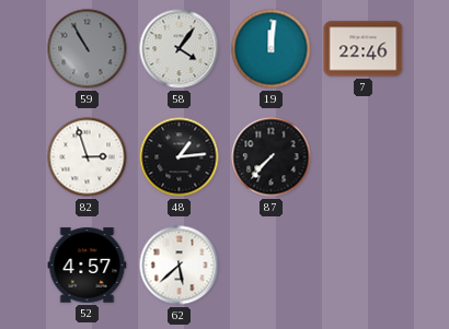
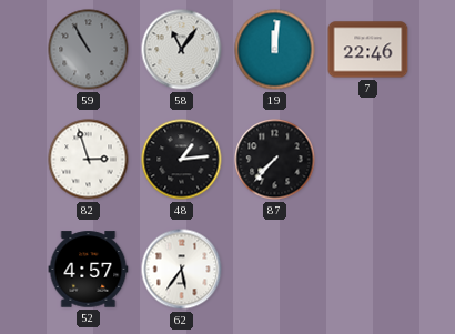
58: 4:06 -> 11:06
62: 5:38 -> 5:36
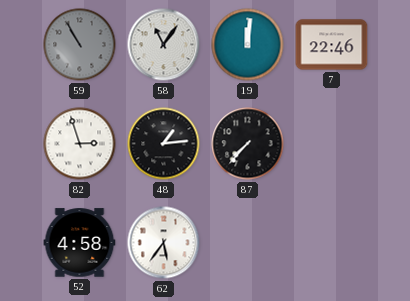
52: 4:57 -> 4:58
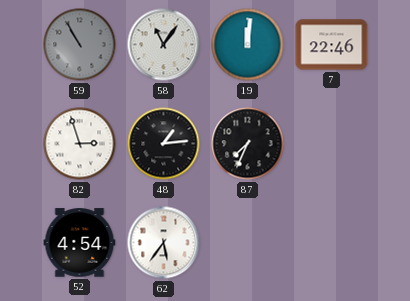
87: 7:37 -> 7:34
52: 4:58 -> 4:54
